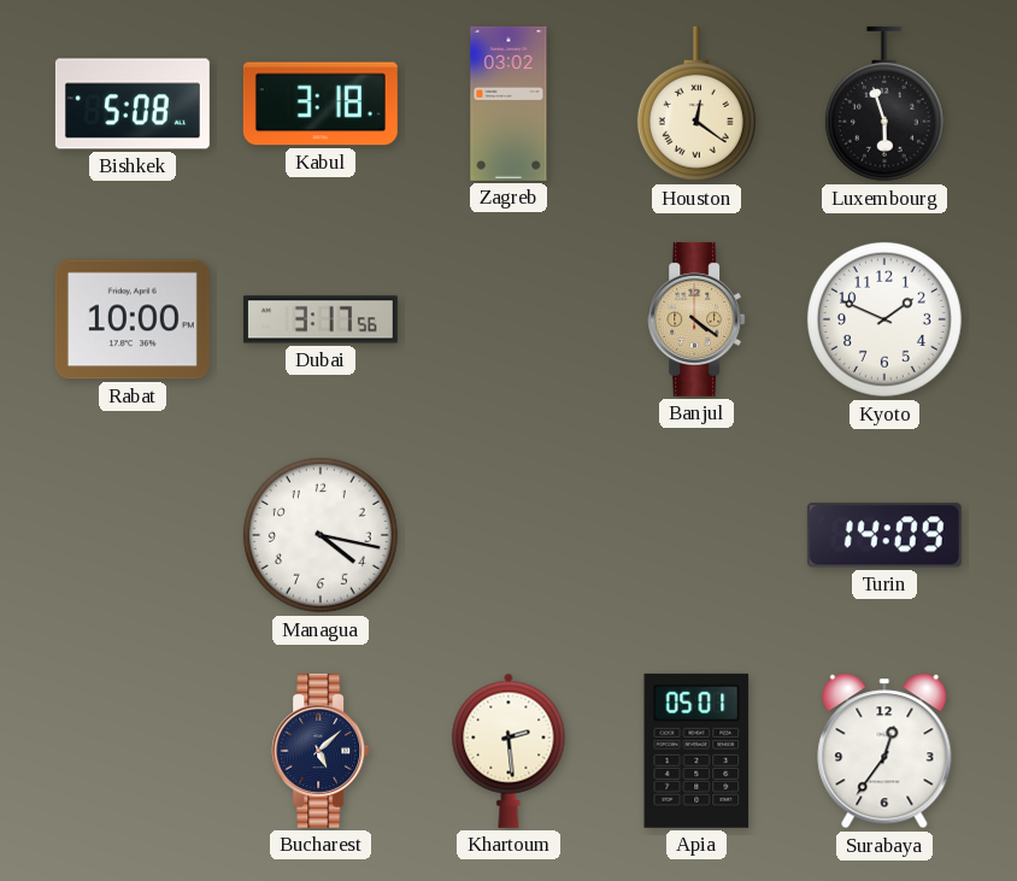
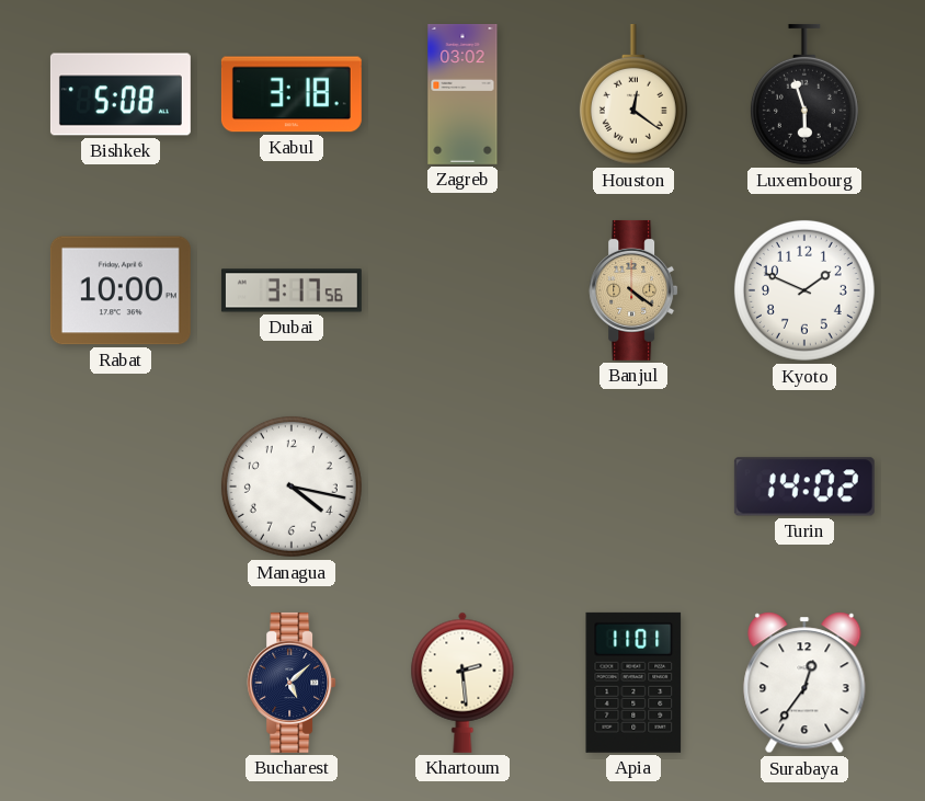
Turin: 14:09 -> 14:02
Apia: 05:01 -> 11:01
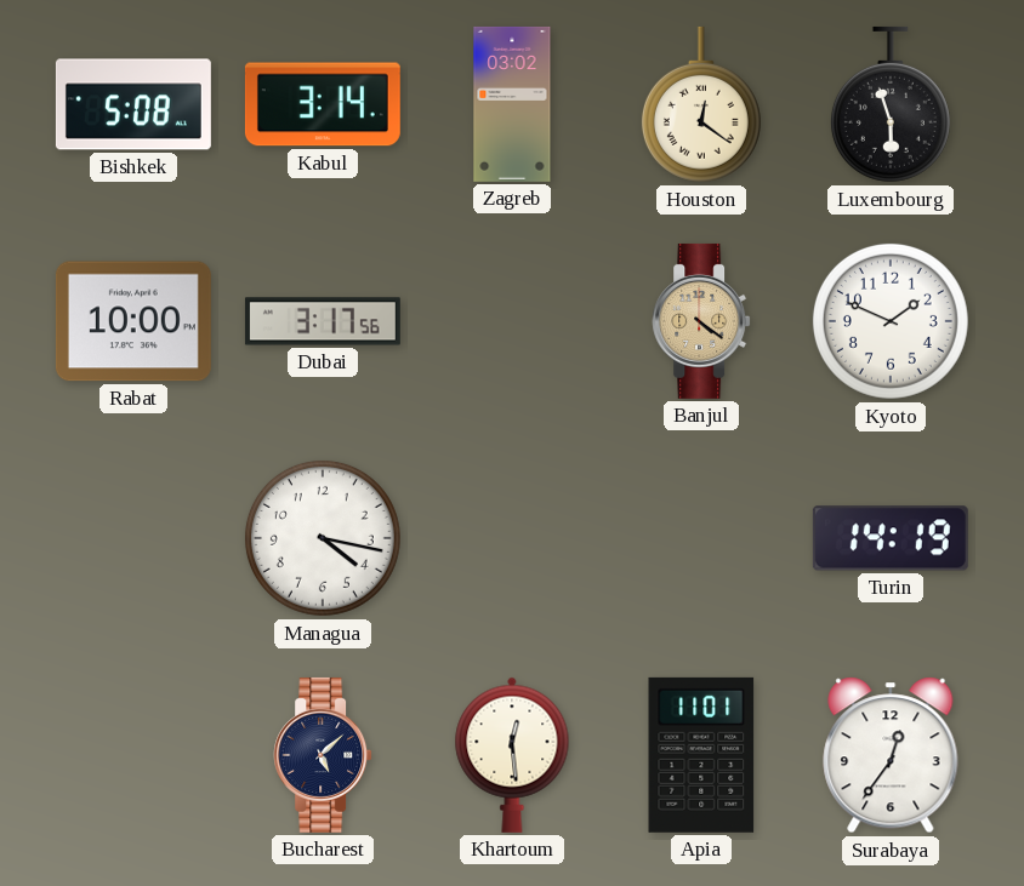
Kabul: 3:18 -> 3:14
Turin: 14:02 -> 14:19
Khartoum: 2:29 -> 12:29
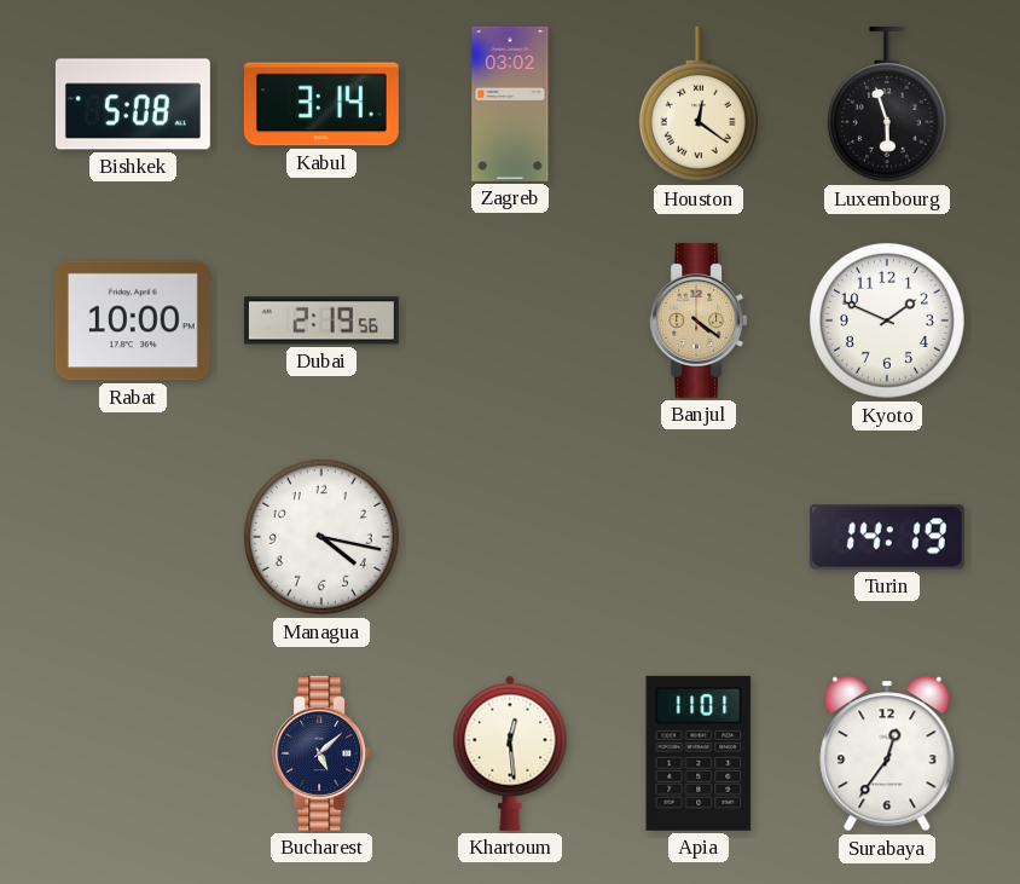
Dubai: 3:17 -> 2:19
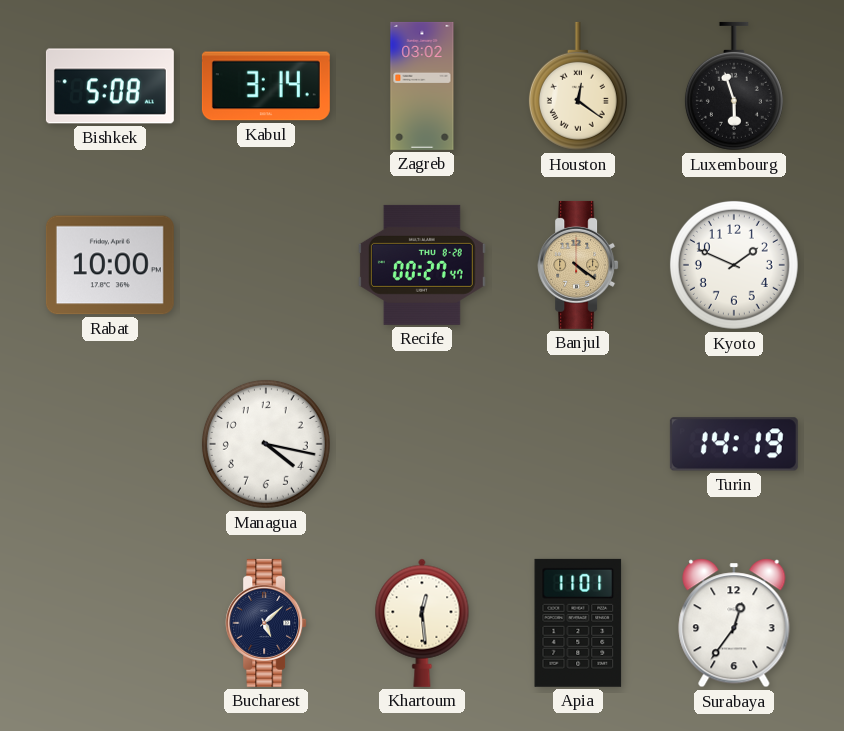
Dubai: 2:19 -> none
Recife: none -> 00:27
